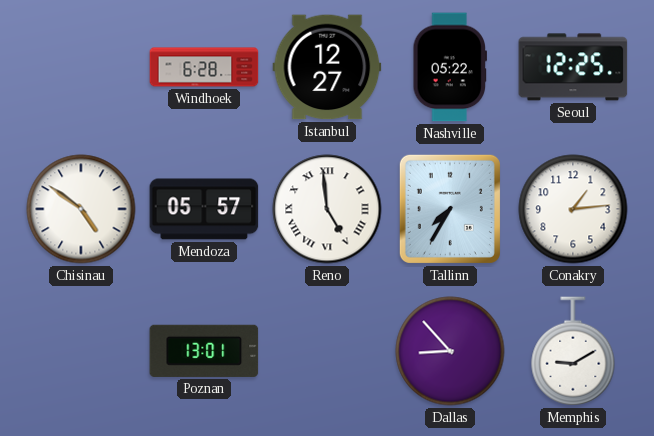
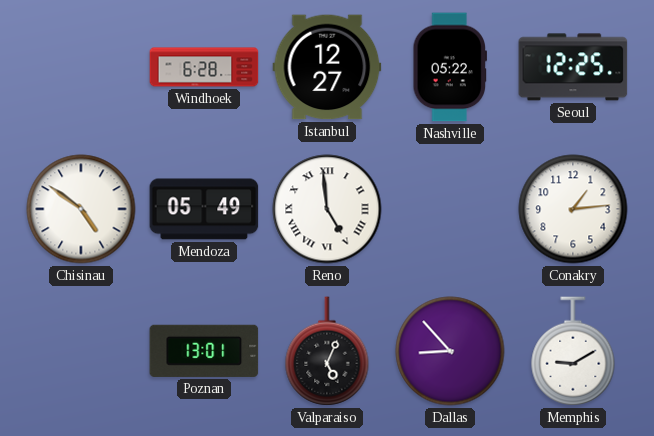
Mendoza: 05:57 -> 05:49
Tallinn: 7:35 -> none
Valparaiso: none -> 5:04
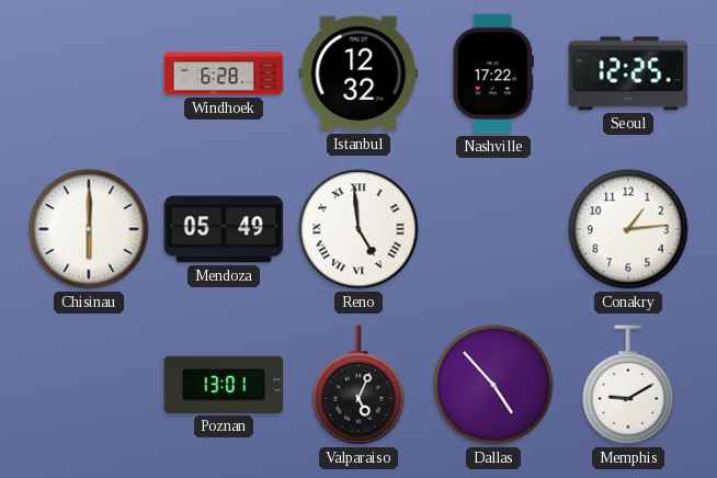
Istanbul: 12:27 -> 12:32
Nashville: 05:22 -> 17:22
Chisinau: 4:51 -> 6:00
Dallas: 8:53 -> 4:53
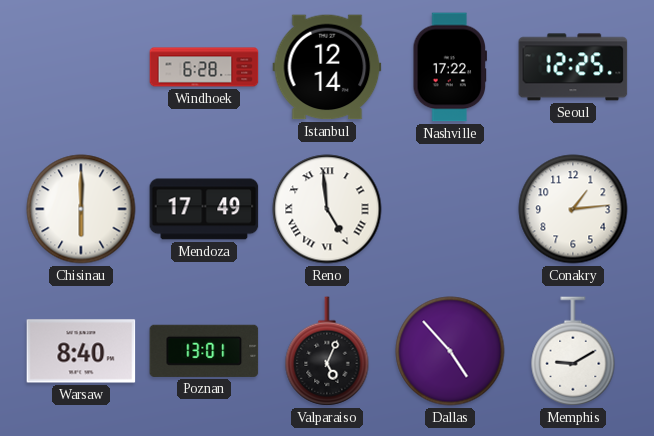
Istanbul: 12:32 -> 12:14
Mendoza: 05:49 -> 17:49
Warsaw: none -> 8:40
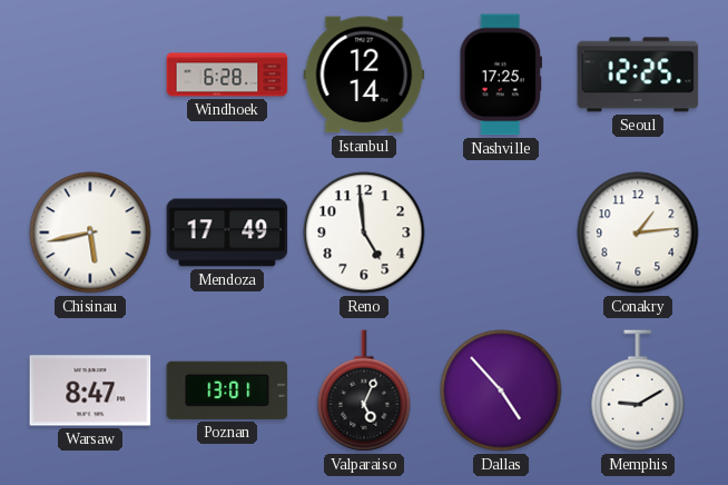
Nashville: 17:22 -> 17:25
Chisinau: 6:00 -> 5:43
Reno numerals: Roman -> Arabic
Warsaw: 8:40 -> 8:47
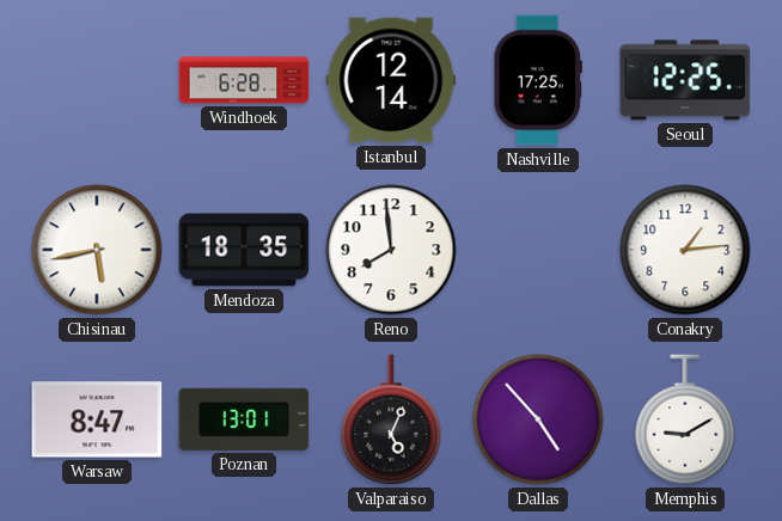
Mendoza: 17:49 -> 18:35
Reno: 4:59 -> 7:59
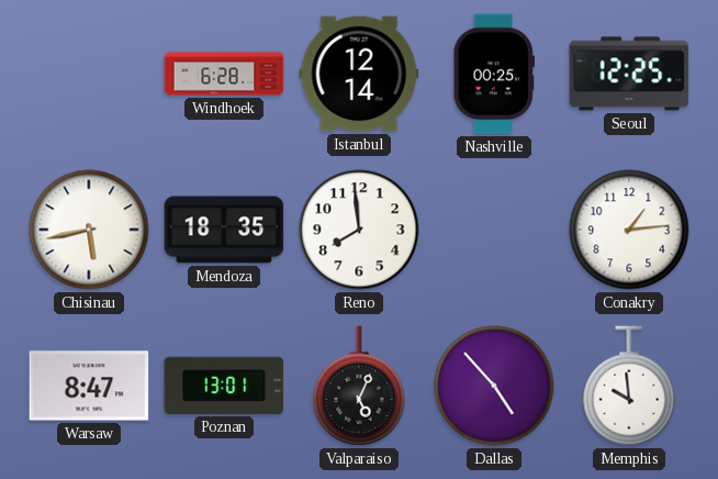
Nashville: 17:25 -> 00:25
Memphis: 9:10 -> 9:59
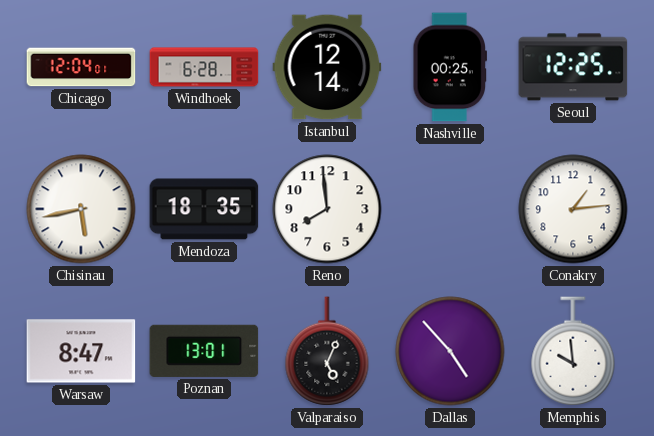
Chicago: none -> 12:04
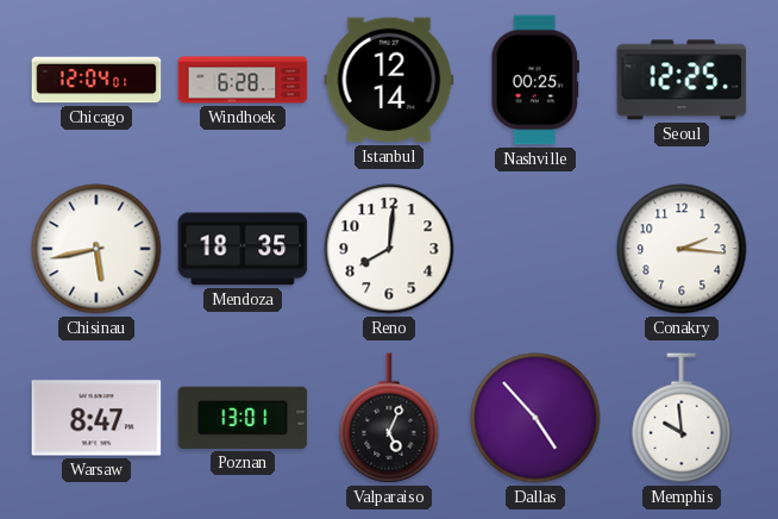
Reno: 7:59 -> 8:01
Conakry: 1:14 -> 2:16
